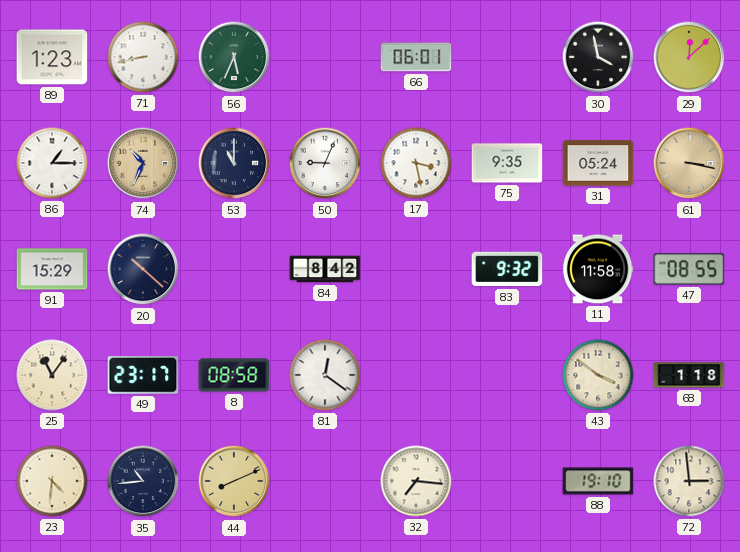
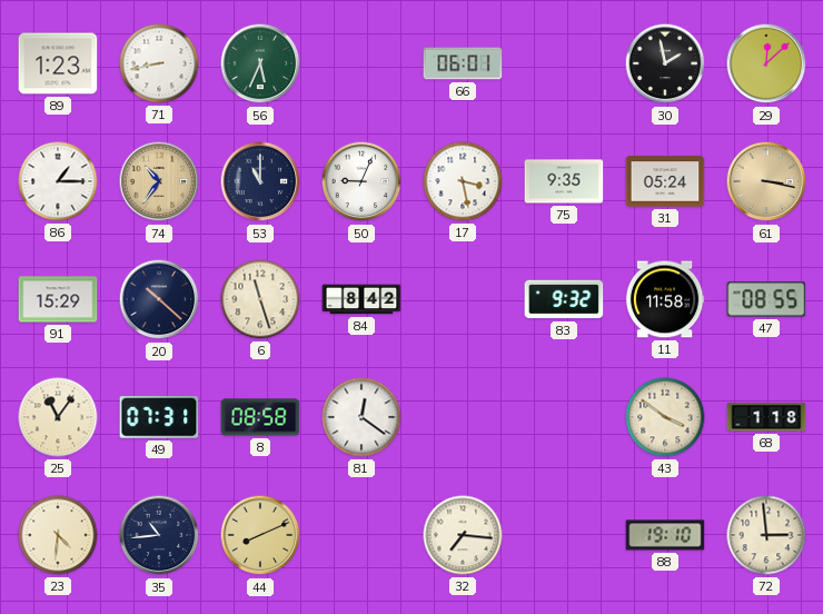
30: 3:58 -> 1:58
74: 10:34 -> 10:36
6: none -> 11:27
49: 23:17 -> 07:31
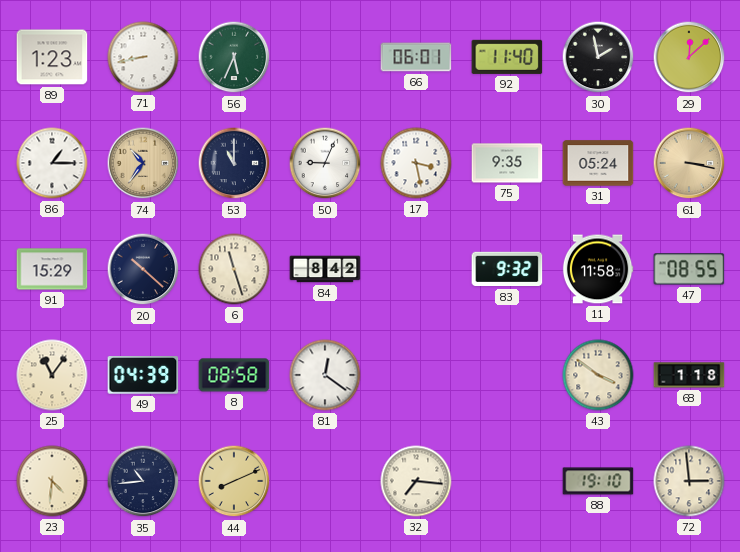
92: none -> 11:40
49: 07:31 -> 04:39
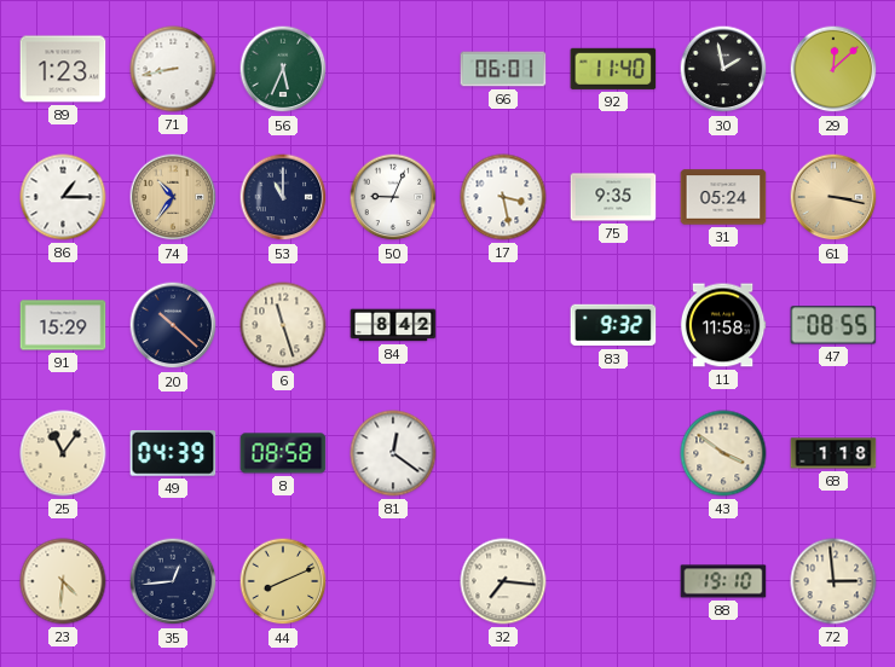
35: 10:44 -> 12:44
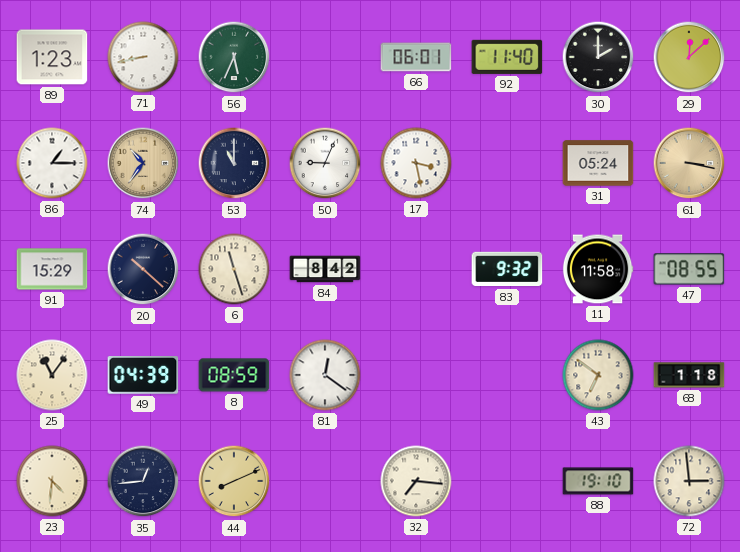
30: 1:58 -> 2:00
75: 9:35 -> none
8: 08:58 -> 08:59
43: 3:51 -> 6:51
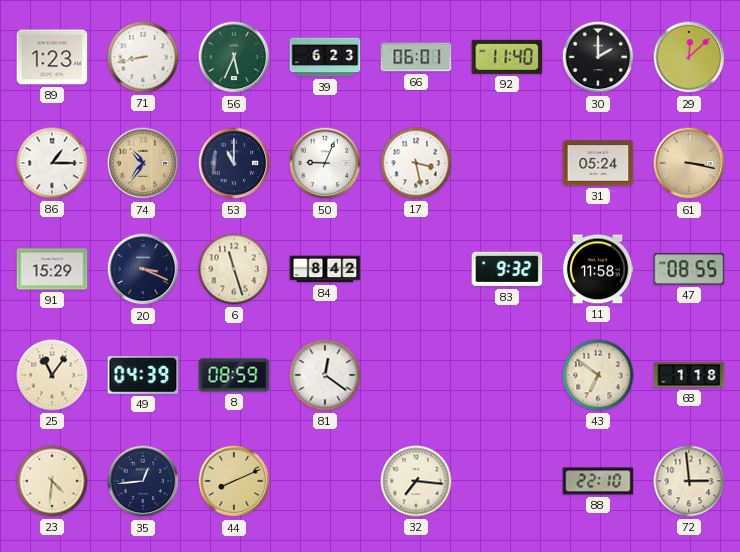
39: none -> 6:23
20: 10:22 -> 3:19
88: 19:10 -> 22:10
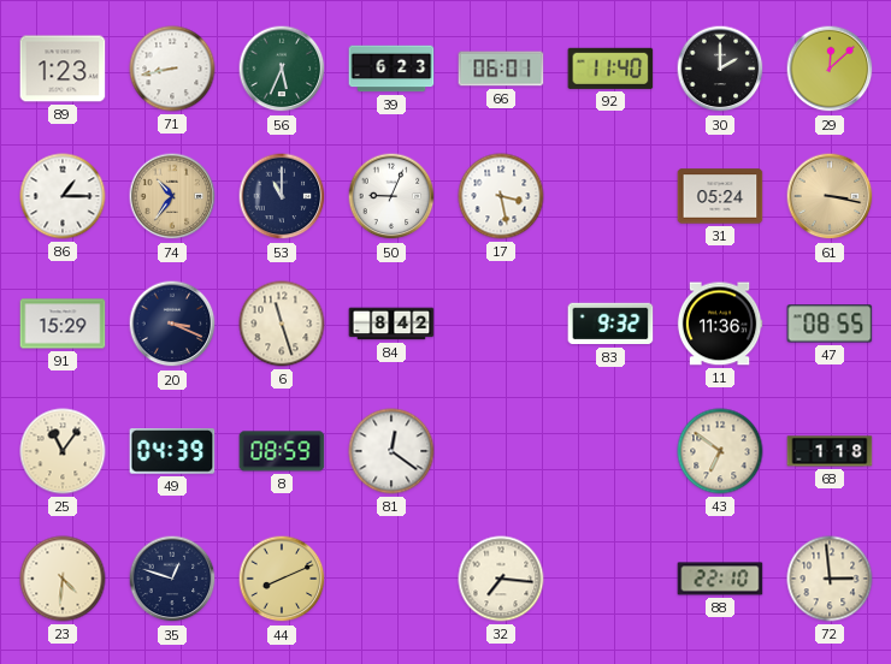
11: 11:58 -> 11:36
35: 12:44 -> 12:48
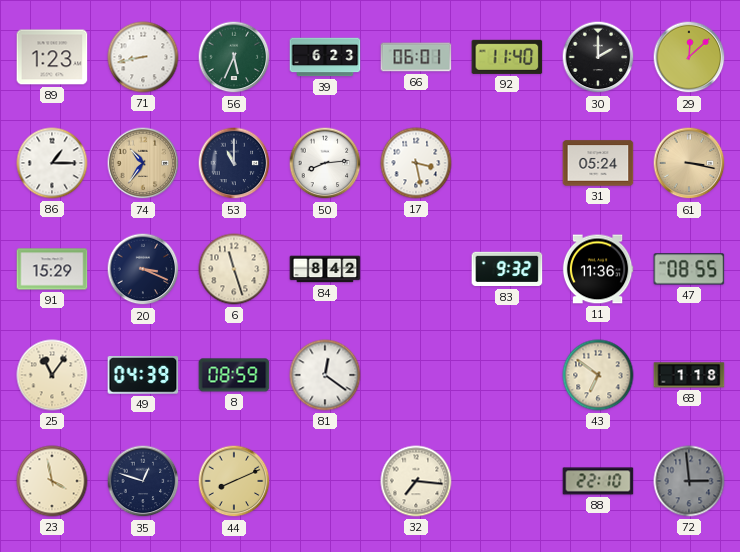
50: 9:04 -> 8:14
23: 4:31 -> 3:58
72 dial: cream -> grey
